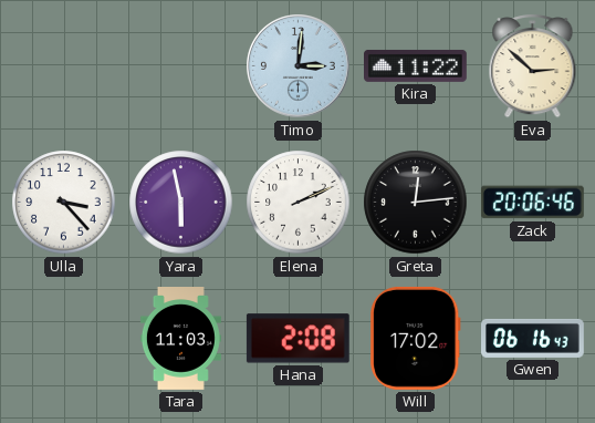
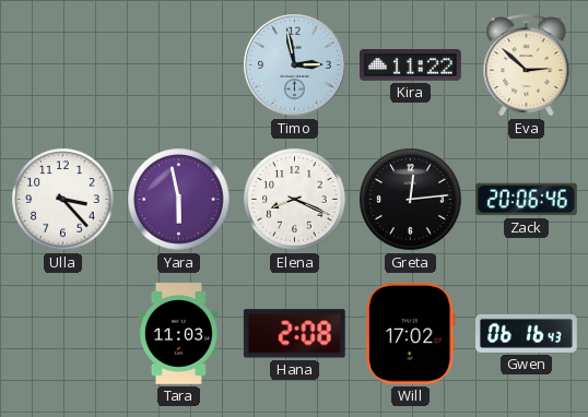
Timo: 3:01 -> 2:58
Elena: 2:11 -> 8:19
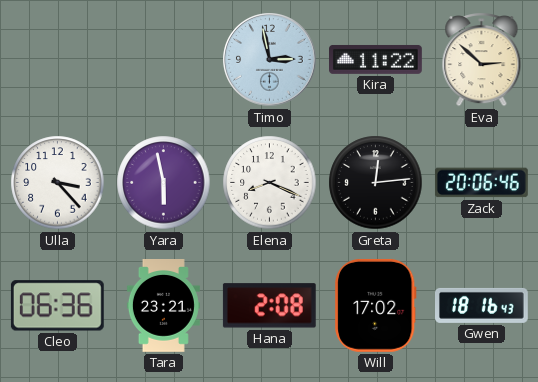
Cleo: none -> 06:36
Tara: 11:03 -> 23:21
Gwen: 06:16 -> 18:16
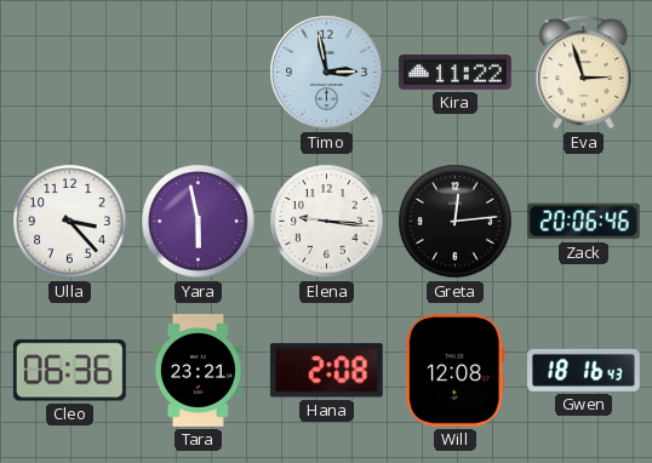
Eva: 2:52 -> 2:57
Elena: 8:19 -> 9:16
Will: 17:02 -> 12:08
